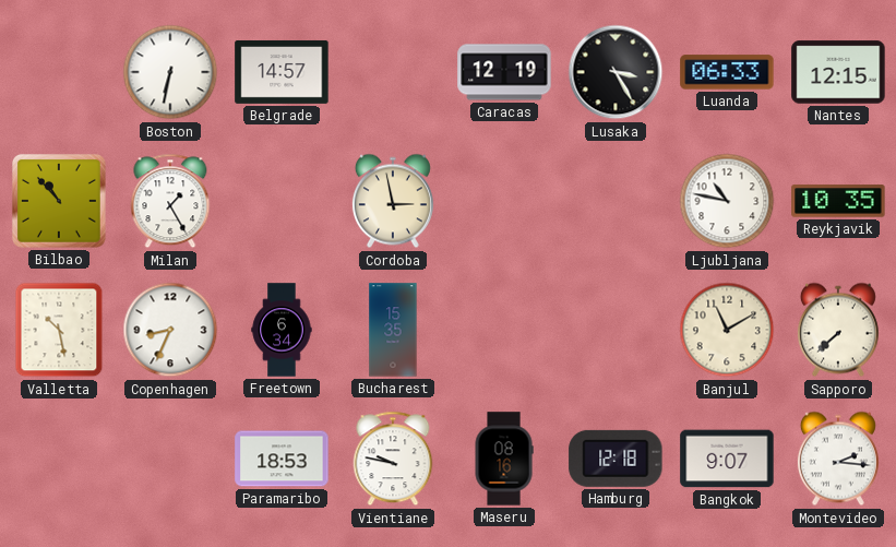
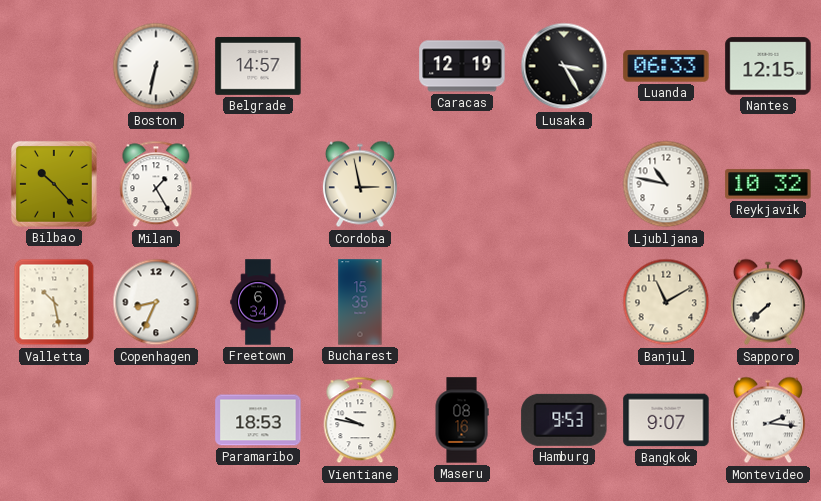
Bilbao: 10:53 -> 10:23
Reykjavik: 10:35 -> 10:32
Hamburg: 12:18 -> 9:53
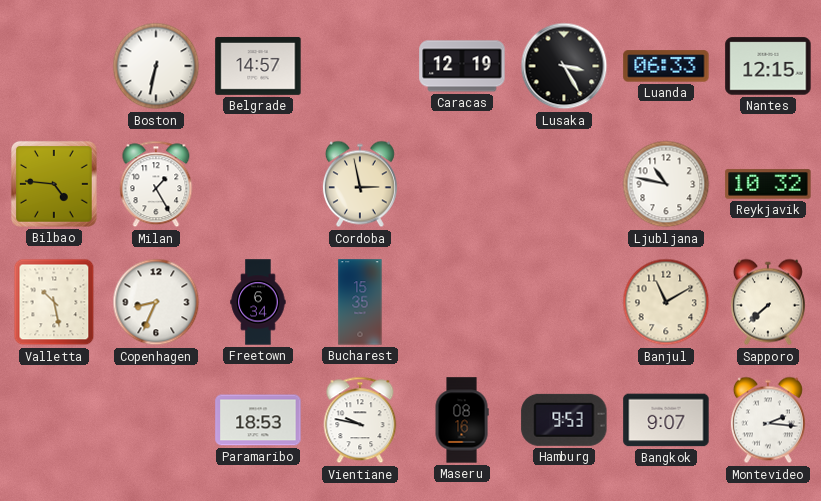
Bilbao: 10:23 -> 4:46
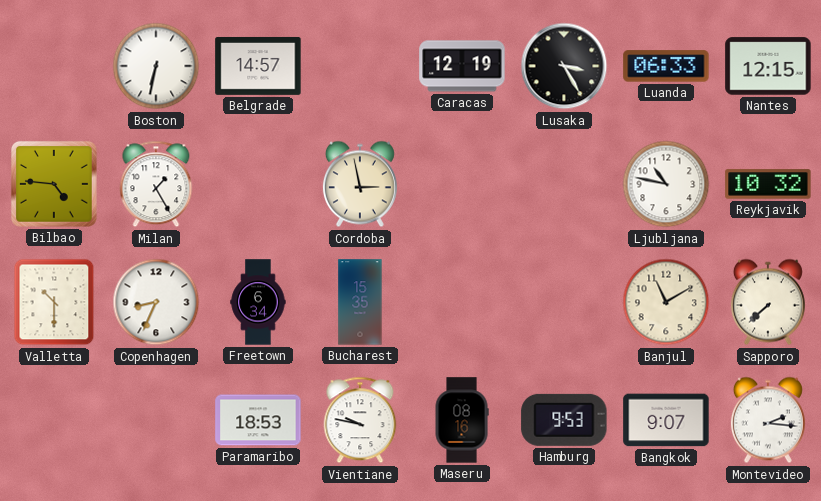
Valletta: 10:28 -> 10:30
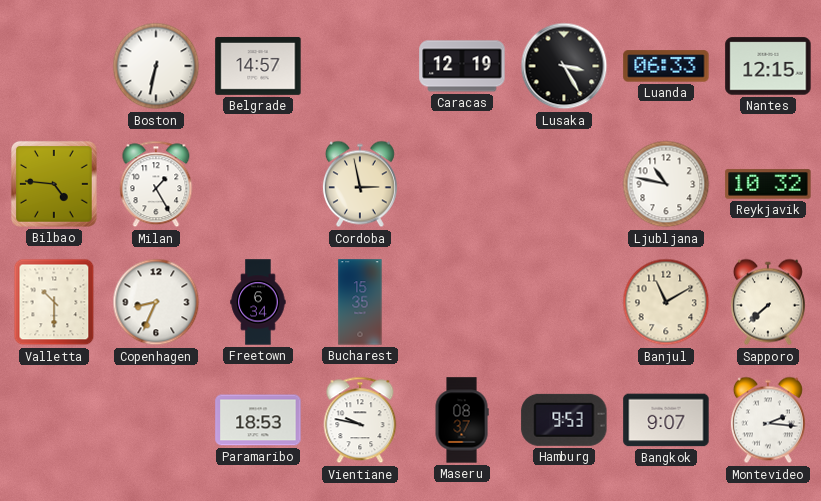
Maseru: 08:16 -> 08:37
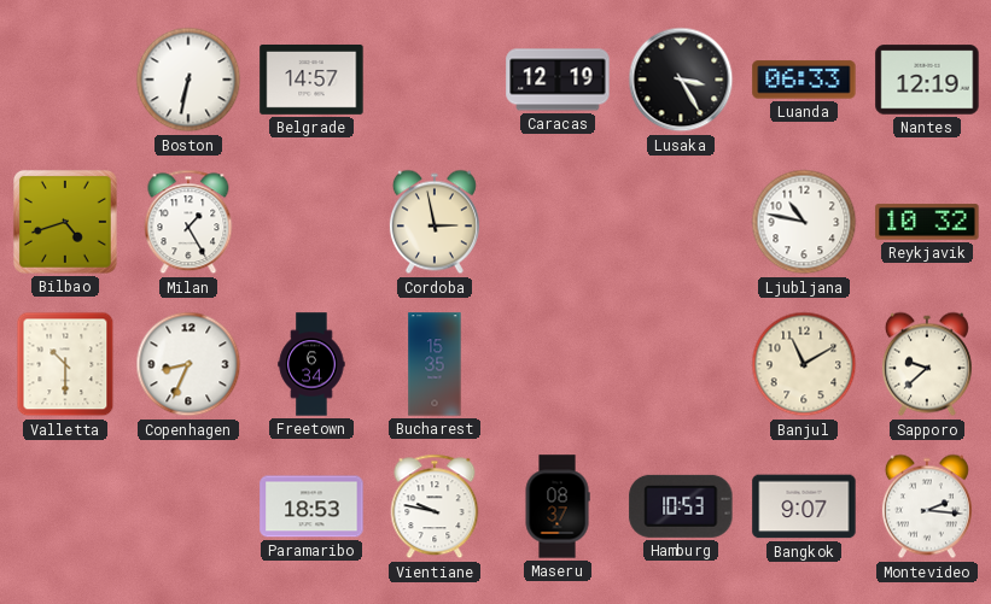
Nantes: 12:15 -> 12:19
Bilbao: 4:46 -> 4:42
Sapporo: 7:38 -> 9:38
Hamburg: 9:53 -> 10:53
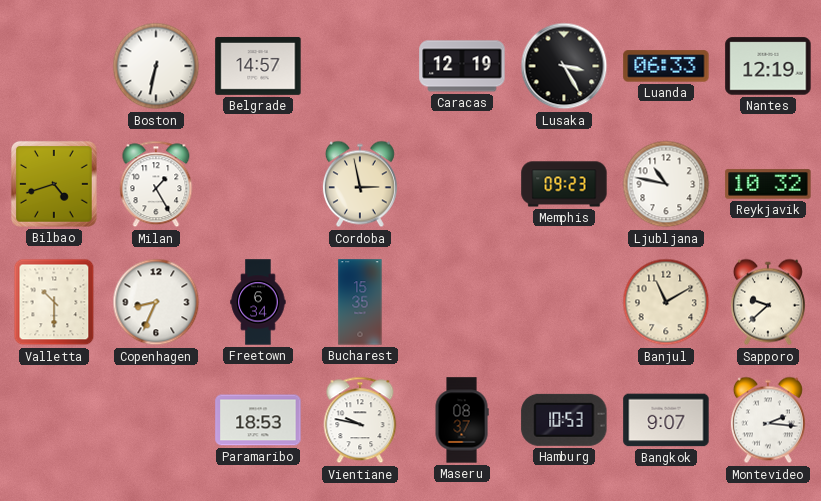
Memphis: none -> 09:23
